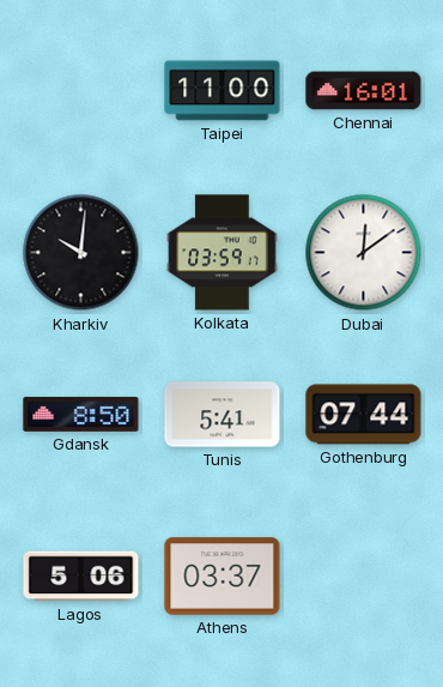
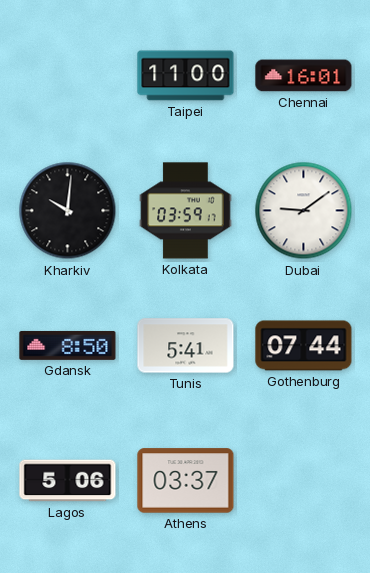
Dubai: 12:09 -> 9:09
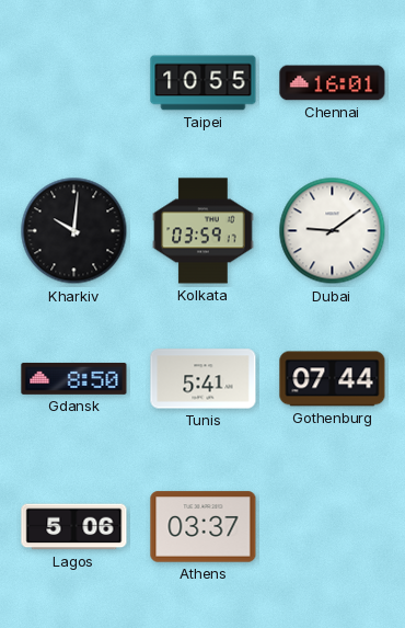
Taipei: 11:00 -> 10:55
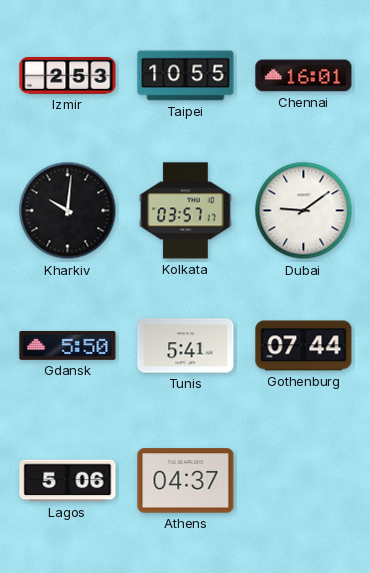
Izmir: none -> 2:53
Kolkata: 03:59 -> 03:57
Gdansk: 8:50 -> 5:50
Athens: 03:37 -> 04:37
